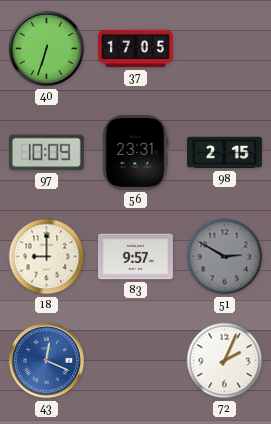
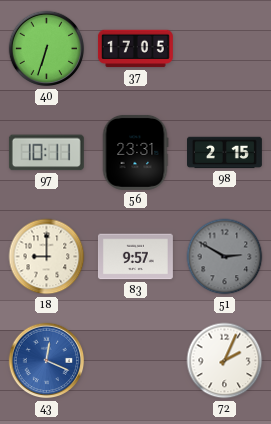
97: 10:09 -> 10:11
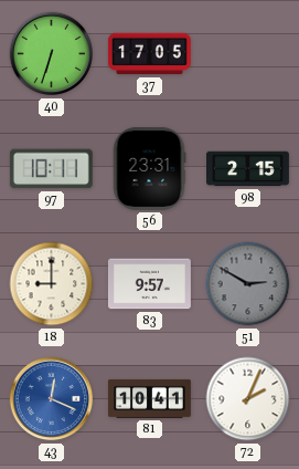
81: none -> 10:41
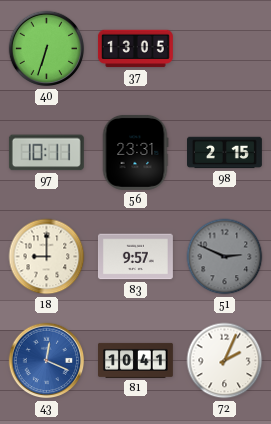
37: 17:05 -> 13:05
51: 2:50 -> 2:49
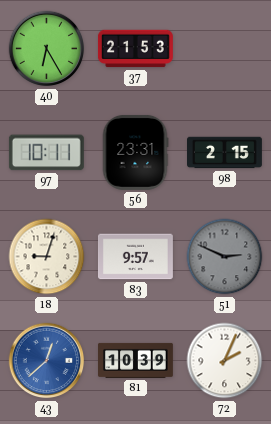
40: 6:33 -> 6:25
37: 13:05 -> 21:53
18: 9:00 -> 9:03
43: 12:19 -> 12:38
81: 10:41 -> 10:39
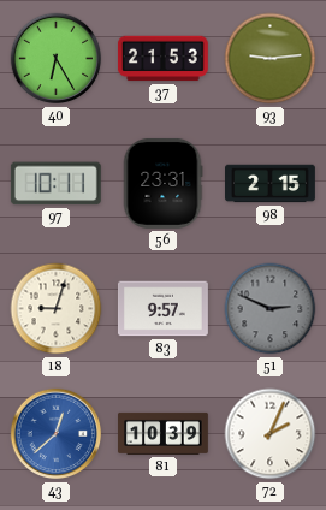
93: none -> 9:14
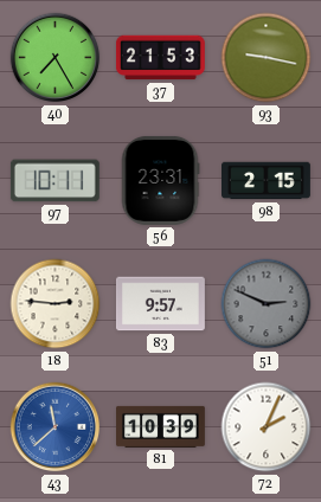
40: 6:25 -> 7:25
93: 9:14 -> 9:17
18: 9:03 -> 2:46
43: 12:38 -> 11:38
